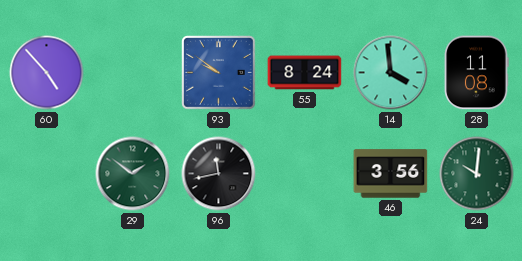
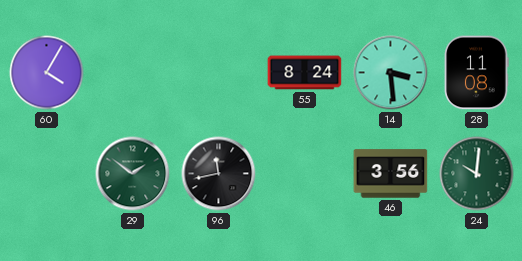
60: 4:53 -> 4:05
93: 9:51 -> none
14: 3:59 -> 3:29
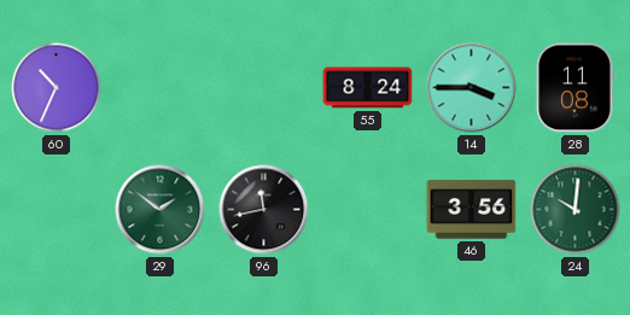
60: 4:05 -> 10:34
14: 3:29 -> 3:45
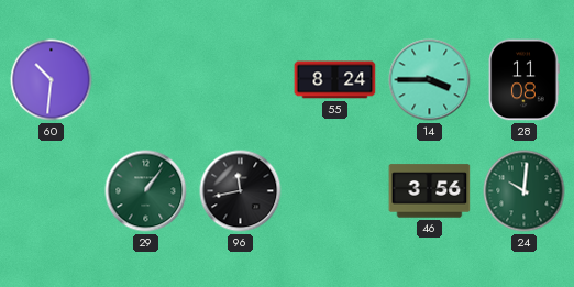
60: 10:34 -> 10:31
29: 1:51 -> 1:06
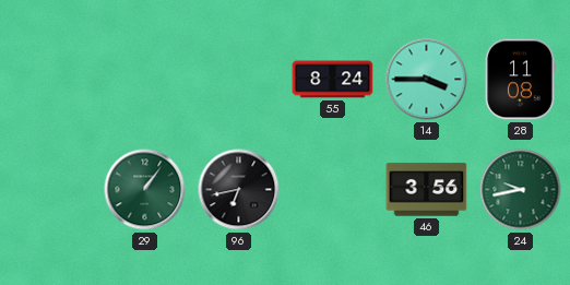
60: 10:31 -> none
96: 11:43 -> 6:43
24: 10:01 -> 9:43
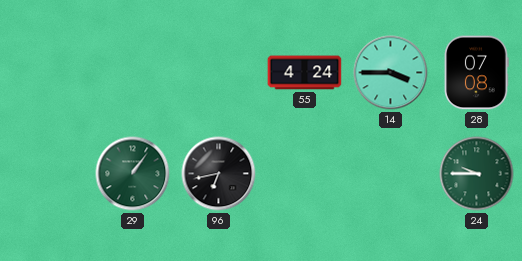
55: 8:24 -> 4:24
28: 11:08 -> 07:08
46: 3:56 -> none
24: 9:43 -> 9:45
